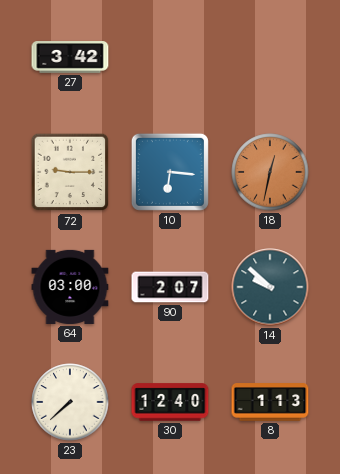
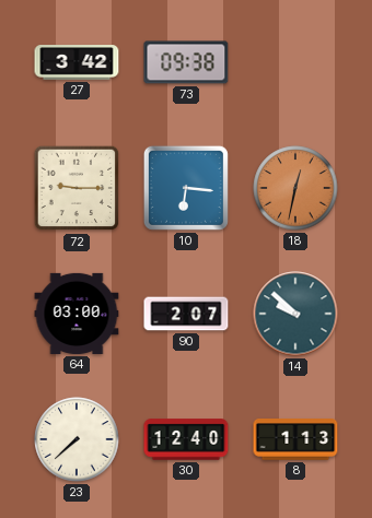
73: none -> 09:38
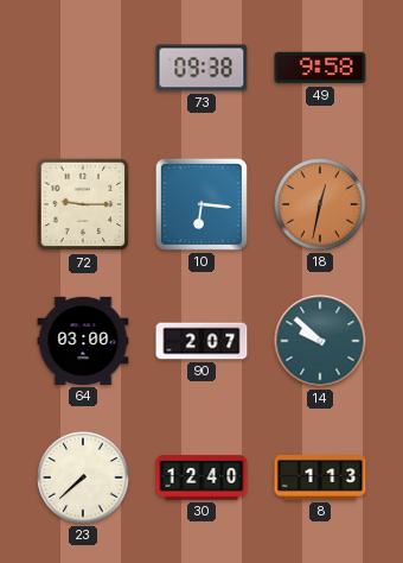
27: 3:42 -> none
49: none -> 9:58
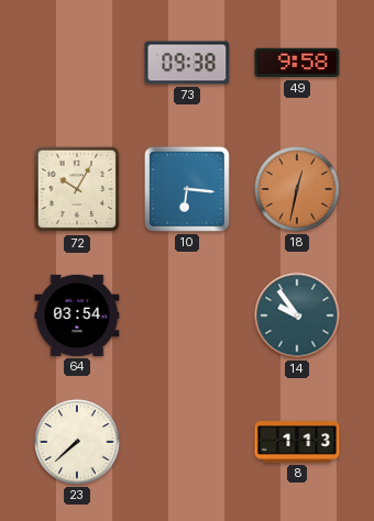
72: 9:15 -> 10:05
64: 03:00 -> 03:54
90: 2:07 -> none
14: 9:52 -> 9:54
30: 12:40 -> none
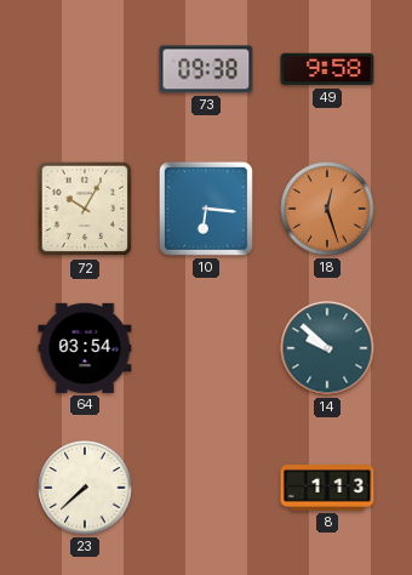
18: 12:32 -> 12:27
14: 9:54 -> 9:52
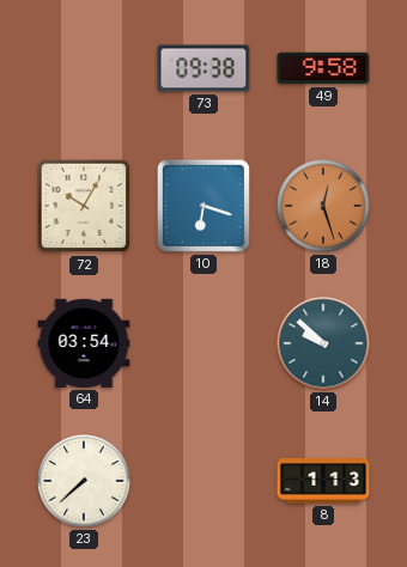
10: 6:16 -> 6:18
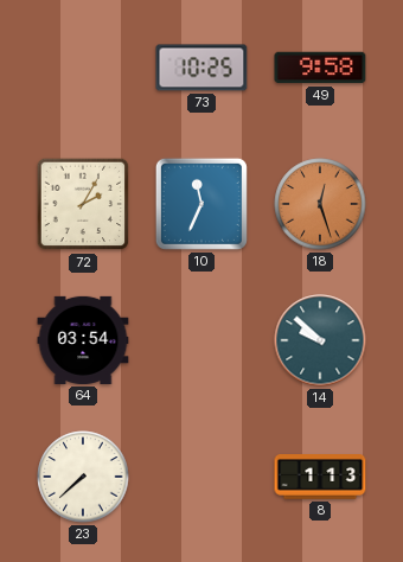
73: 09:38 -> 10:25
72: 10:05 -> 2:05
10: 6:18 -> 11:34
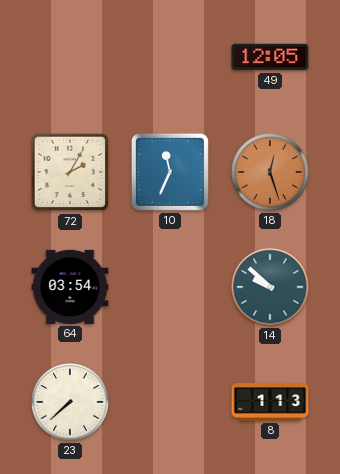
73: 10:25 -> none
49: 9:58 -> 12:05
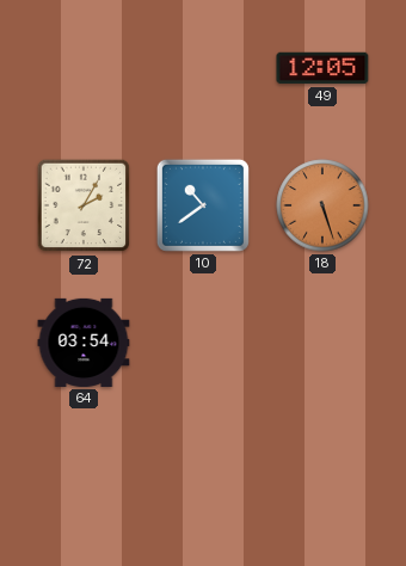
10: 11:34 -> 10:39
18: 12:27 -> 5:27
14: 9:52 -> none
23: 7:38 -> none
8: 1:13 -> none
